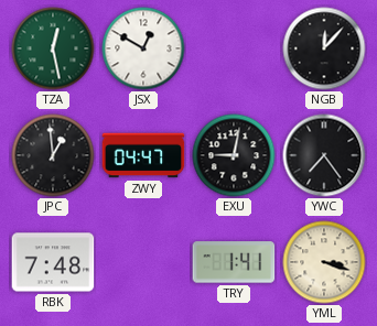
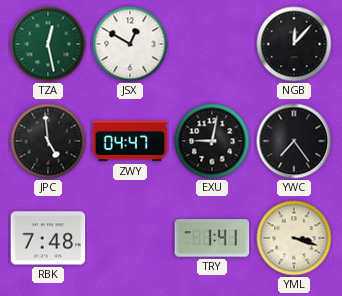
JPC: 12:59 -> 4:59
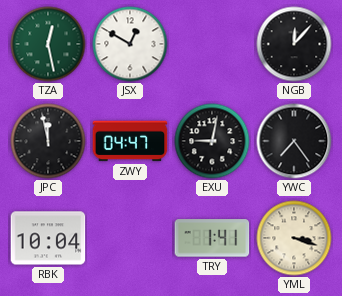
JPC: 4:59 -> 11:58
RBK: 7:48 -> 10:04
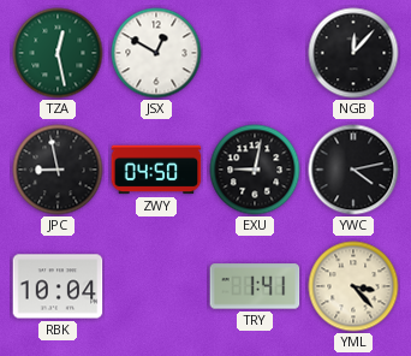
JPC: 11:58 -> 8:58
ZWY: 04:47 -> 04:50
YWC: 7:24 -> 4:13
YML: 3:18 -> 3:23
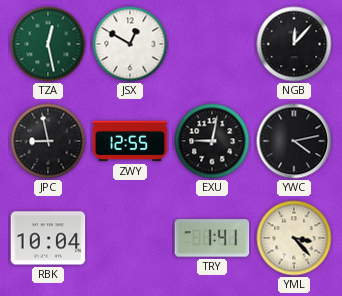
ZWY: 04:50 -> 12:55
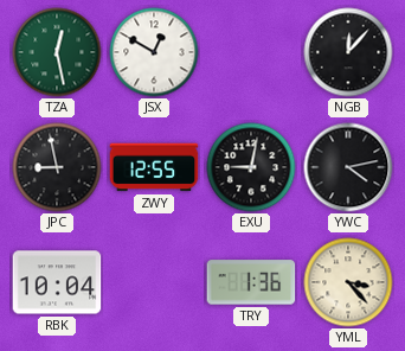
TRY: 1:41 -> 1:36
